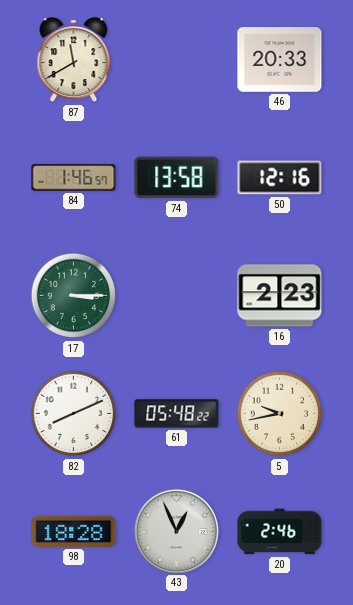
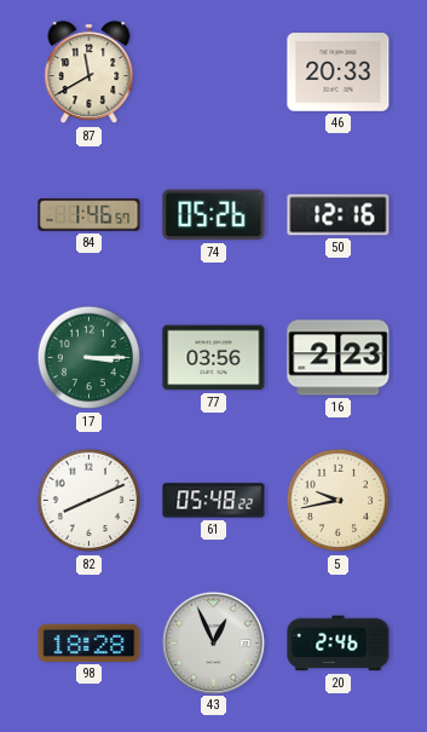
74: 13:58 -> 05:26
77: none -> 03:56
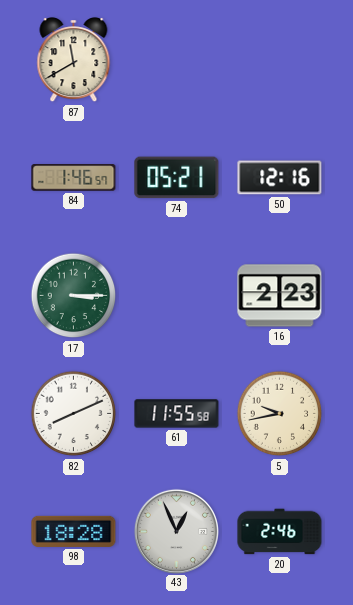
46: 20:33 -> none
74: 05:26 -> 05:21
77: 03:56 -> none
61: 05:48 -> 11:55
